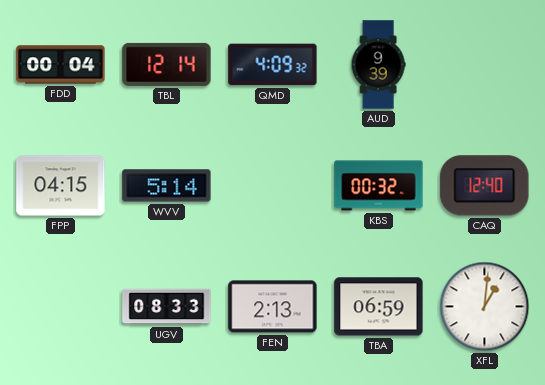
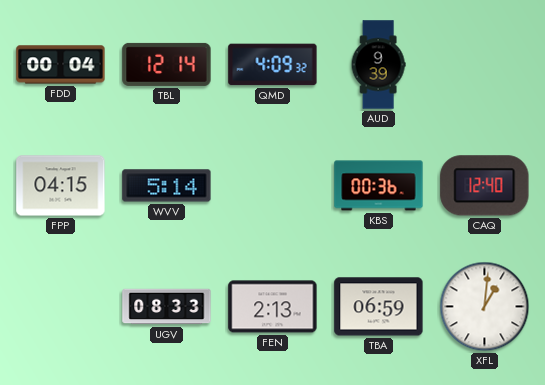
KBS: 00:32 -> 00:36
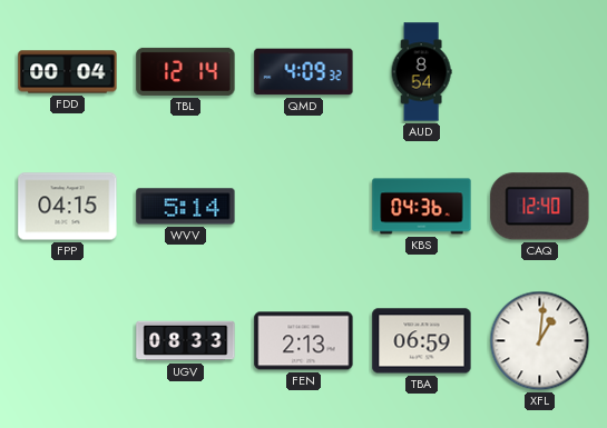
AUD: 9:39 -> 8:54
KBS: 00:36 -> 04:36
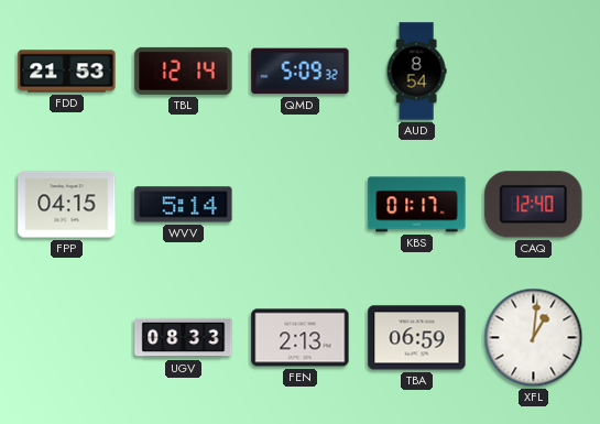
FDD: 00:04 -> 21:53
QMD: 4:09 -> 5:09
KBS: 04:36 -> 01:17
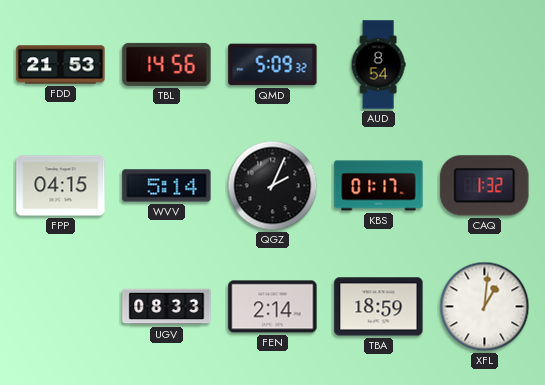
TBL: 12:14 -> 14:56
QGZ: none -> 2:04
CAQ: 12:40 -> 1:32
FEN: 2:13 -> 2:14
TBA: 06:59 -> 18:59
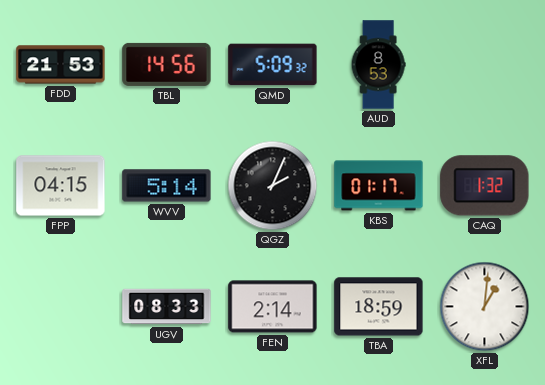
AUD: 8:54 -> 8:53
